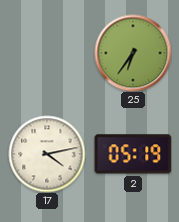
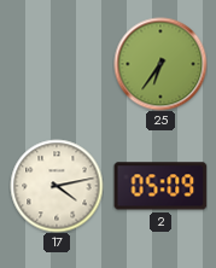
2: 05:19 -> 05:09
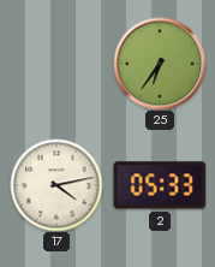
2: 05:09 -> 05:33
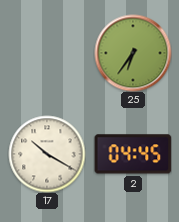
17: 4:13 -> 10:20
2: 05:33 -> 04:45
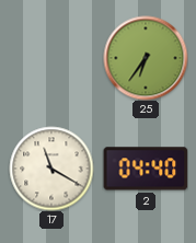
17: 10:20 -> 11:20
2: 04:45 -> 04:40
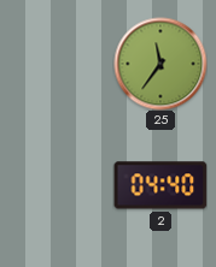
25: 6:36 -> 11:36
17: 11:20 -> none
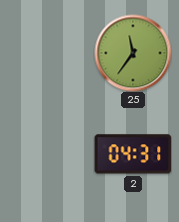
2: 04:40 -> 04:31
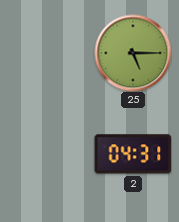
25: 11:36 -> 5:15
